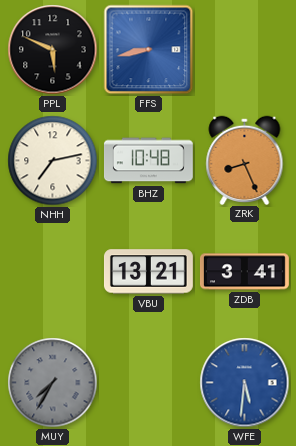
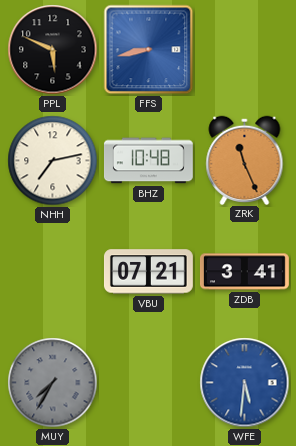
ZRK: 8:26 -> 11:26
VBU: 13:21 -> 07:21
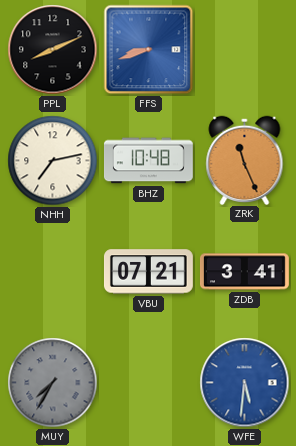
PPL: 5:49 -> 8:11
FFS: 8:43 -> 8:42
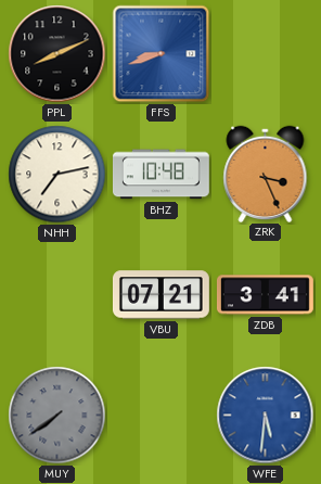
ZRK: 11:26 -> 3:26
MUY: 7:35 -> 7:39
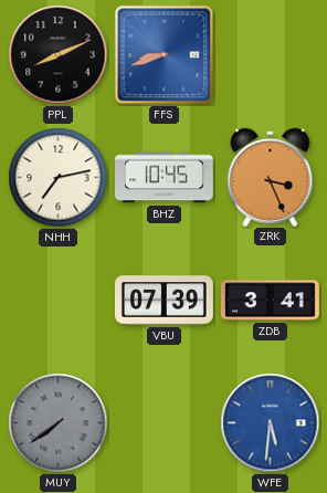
BHZ: 10:48 -> 10:45
VBU: 07:21 -> 07:39
